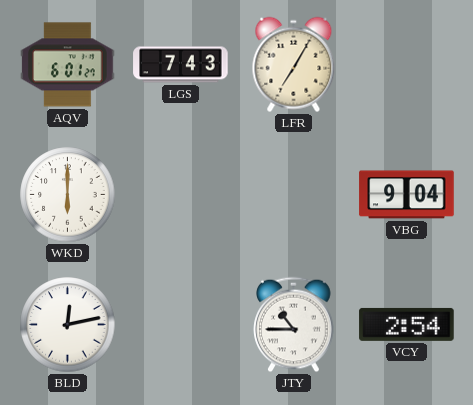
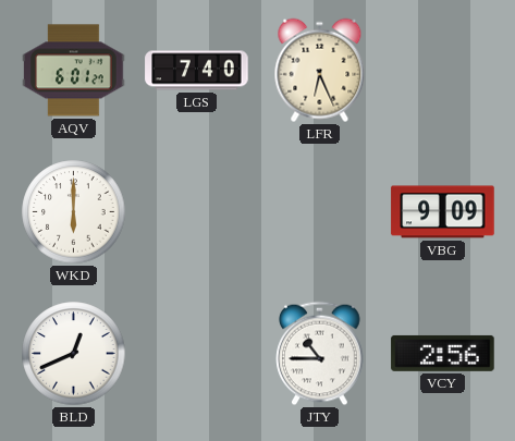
LGS: 7:43 -> 7:40
LFR: 7:05 -> 6:26
VBG: 9:04 -> 9:09
BLD: 12:13 -> 12:41
VCY: 2:54 -> 2:56
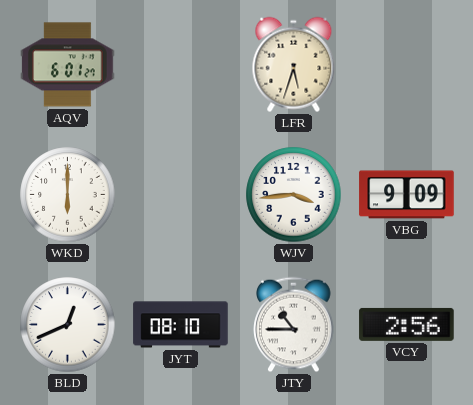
LGS: 7:40 -> none
LFR: 6:26 -> 5:33
WJV: none -> 3:44
JYT: none -> 08:10
